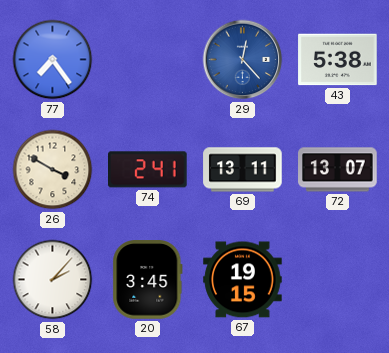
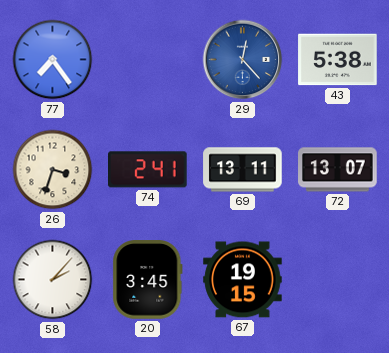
26: 3:50 -> 3:33
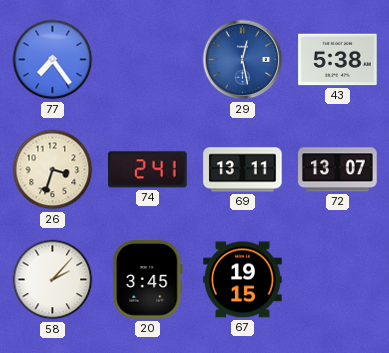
29: 12:23 -> 12:28
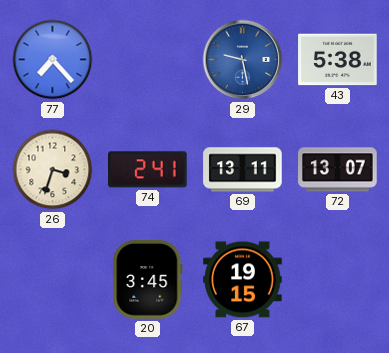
77: 7:24 -> 7:23
29: 12:28 -> 9:28
58: 2:07 -> none
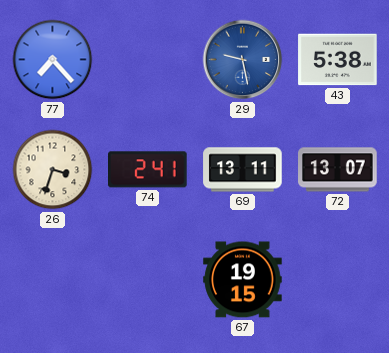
20: 3:45 -> none
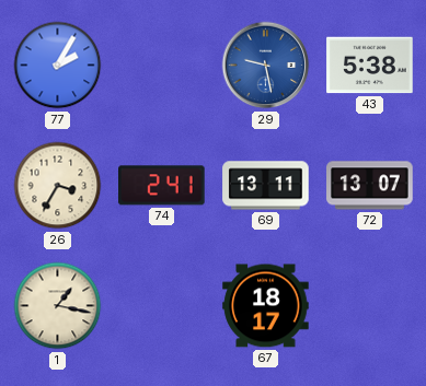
77: 7:23 -> 2:05
26: 3:33 -> 3:35
1: none -> 1:17
67: 19:15 -> 18:17
